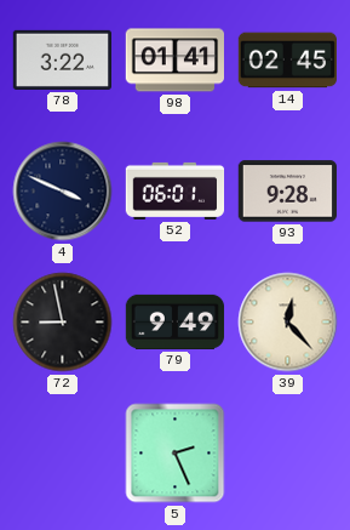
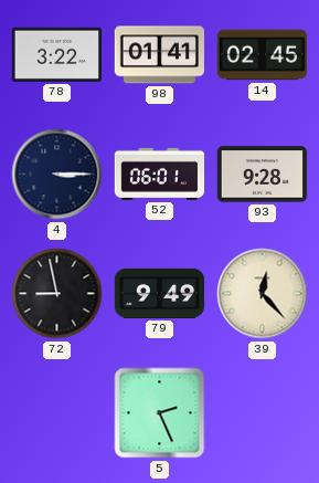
4: 3:49 -> 3:15
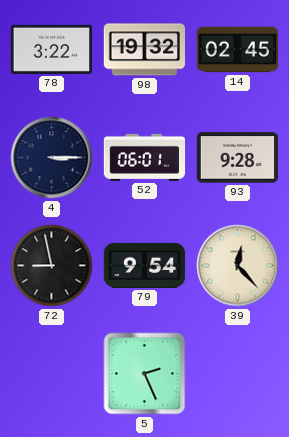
98: 01:41 -> 19:32
79: 9:49 -> 9:54
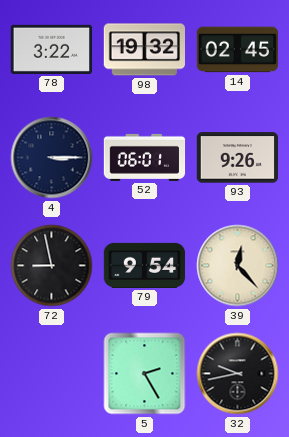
93: 9:28 -> 9:26
5: 2:26 -> 2:25
32: none -> 9:43
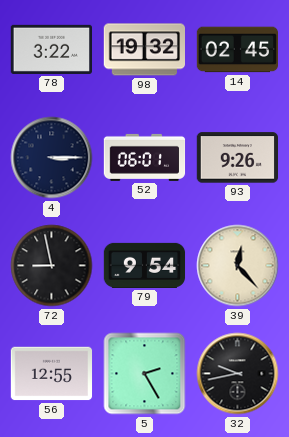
56: none -> 12:55
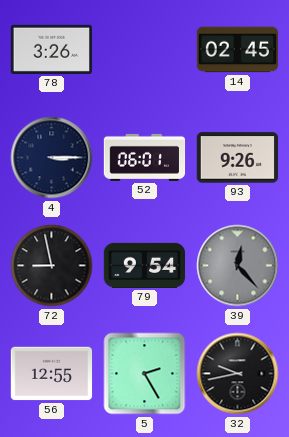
78: 3:22 -> 3:26
98: 19:32 -> none
39 dial: cream -> grey
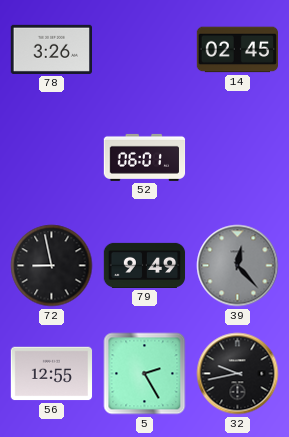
4: 3:15 -> none
93: 9:26 -> none
79: 9:54 -> 9:49
